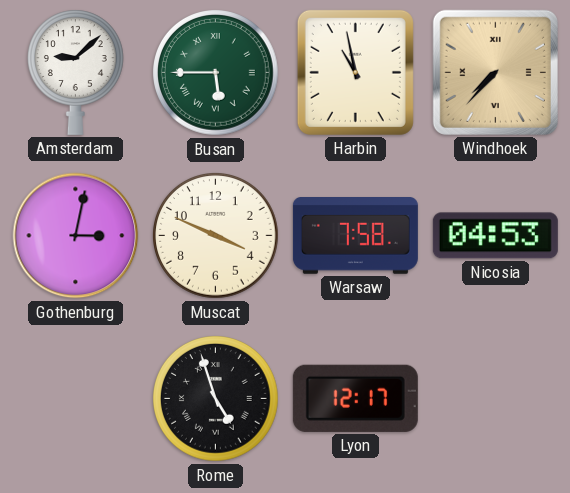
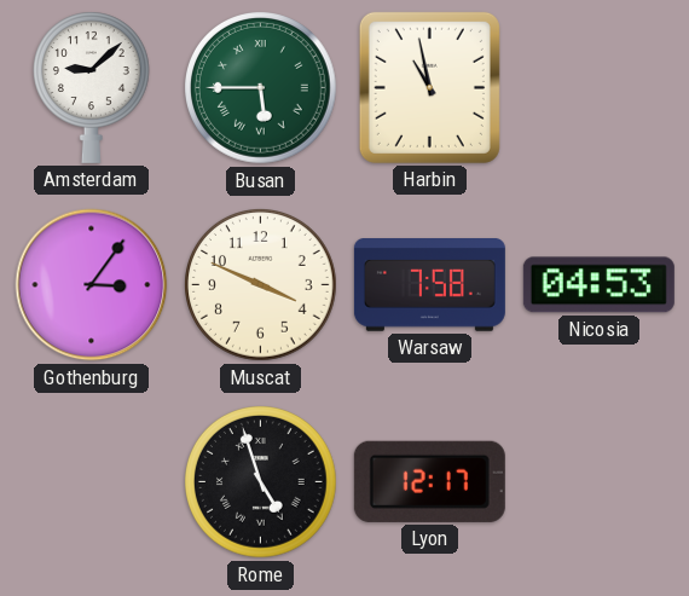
Windhoek: 7:37 -> none
Gothenburg: 3:02 -> 3:06
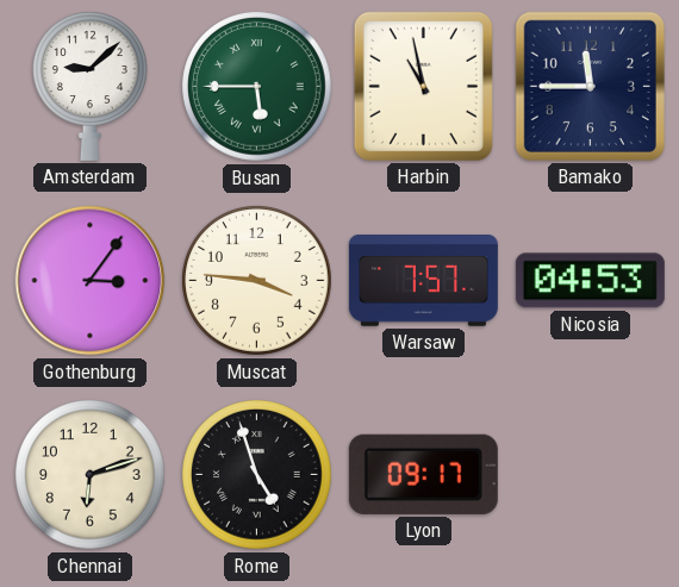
Bamako: none -> 11:45
Muscat: 3:49 -> 3:46
Warsaw: 7:58 -> 7:57
Chennai: none -> 6:12
Lyon: 12:17 -> 09:17
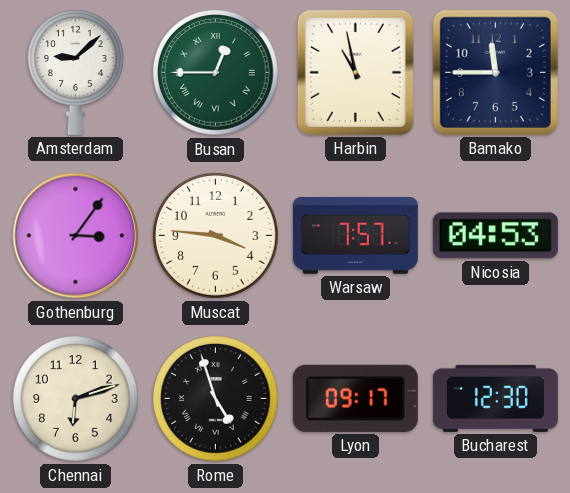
Busan: 5:45 -> 12:45
Bucharest: none -> 12:30
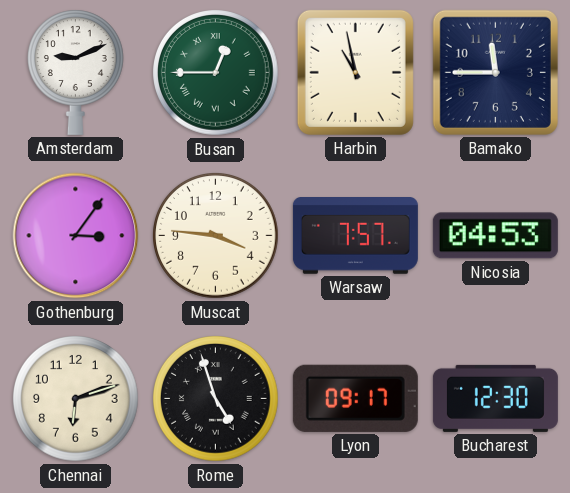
Amsterdam: 9:08 -> 9:11
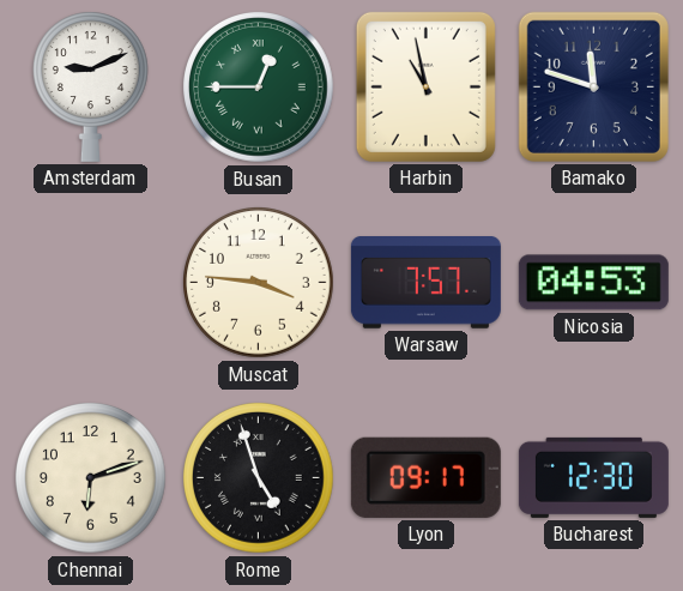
Bamako: 11:45 -> 11:48
Gothenburg: 3:06 -> none
